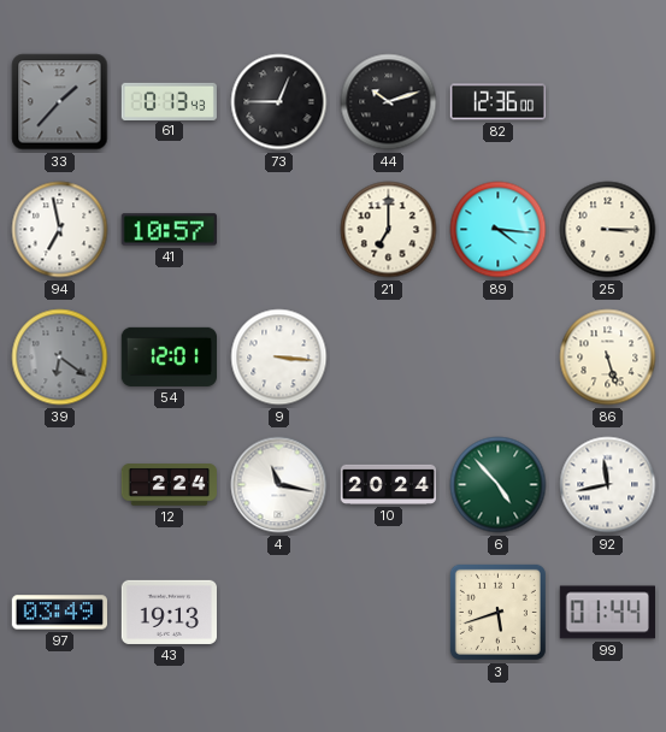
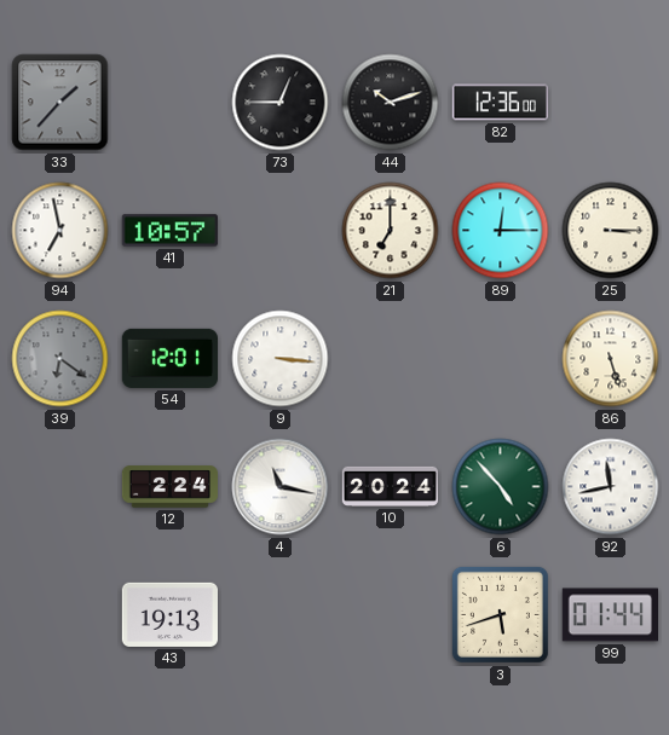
61: 0:13 -> none
89: 4:16 -> 12:15
97: 03:49 -> none
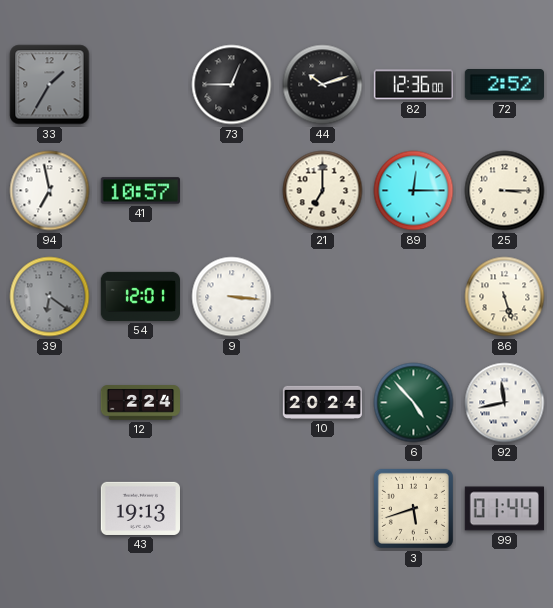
33: 1:37 -> 1:35
72: none -> 2:52
4: 11:17 -> none
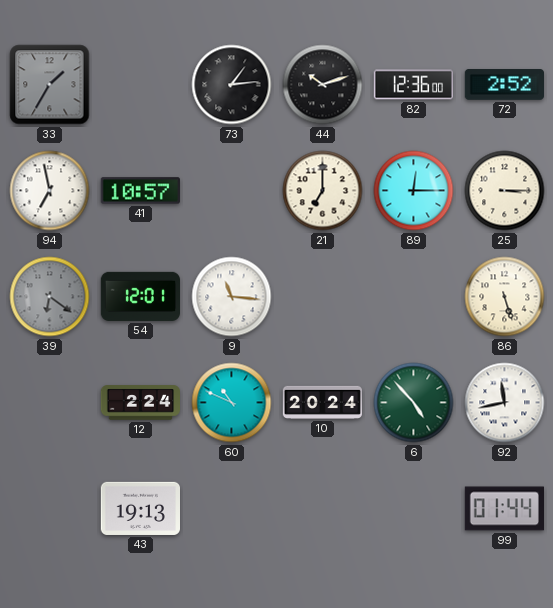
73: 12:45 -> 1:14
9: 3:16 -> 11:16
60: none -> 10:49
3: 5:42 -> none
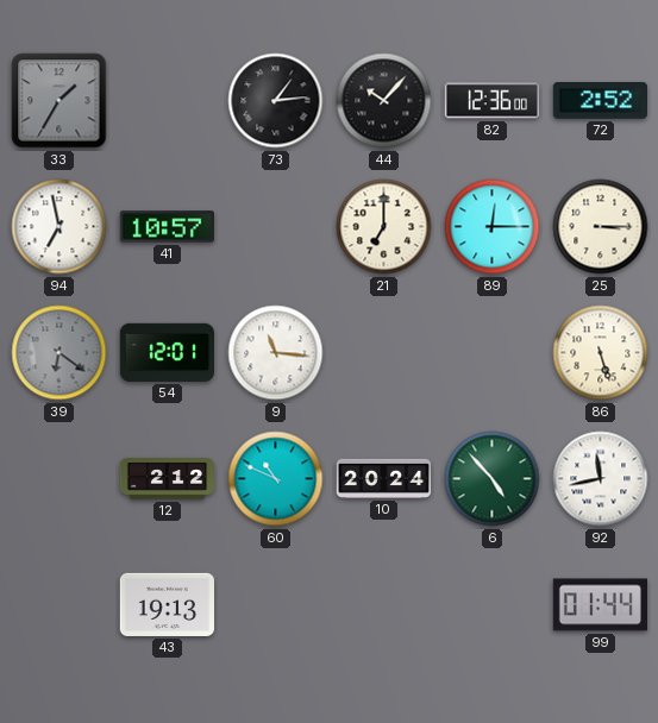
44: 10:12 -> 10:07
12: 2:24 -> 2:12
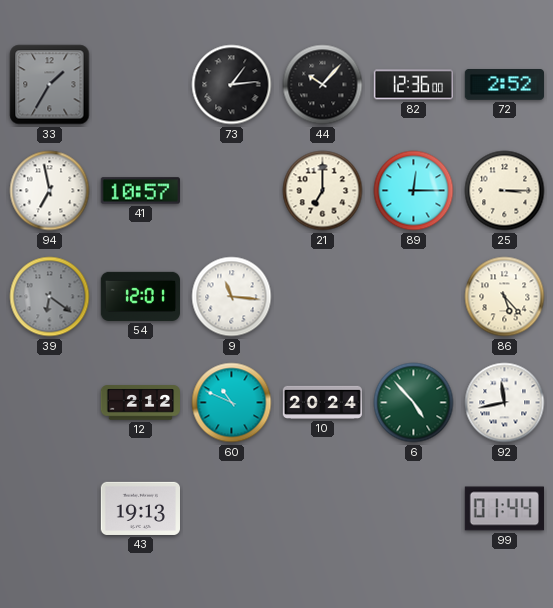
86: 5:27 -> 5:23
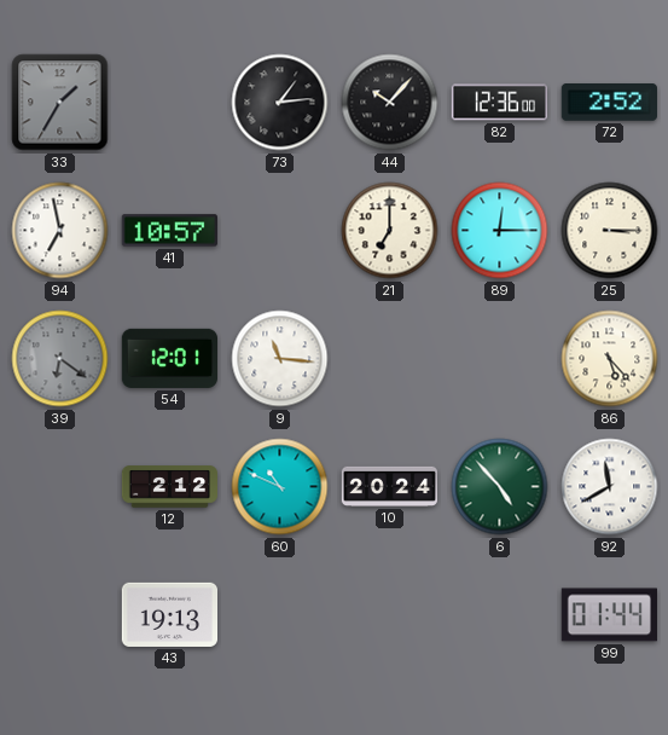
92: 11:43 -> 11:40
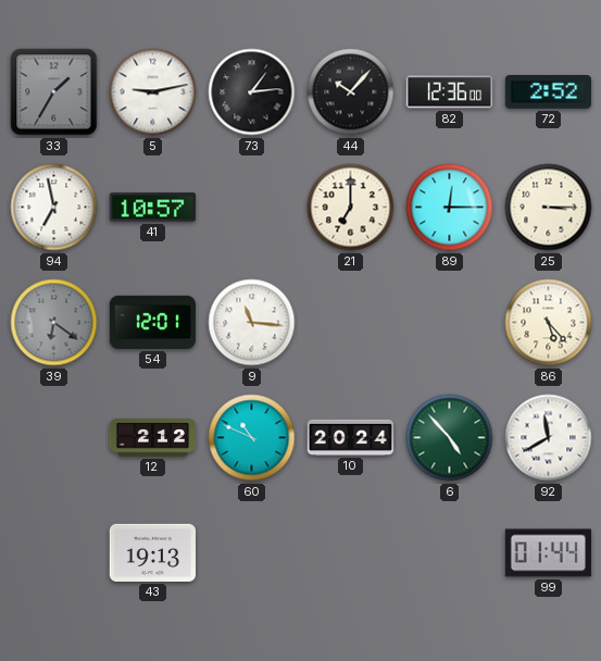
5: none -> 9:13
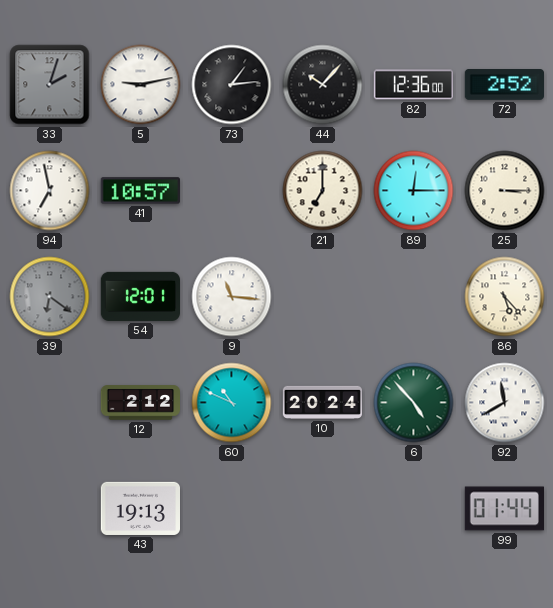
33: 1:35 -> 2:03
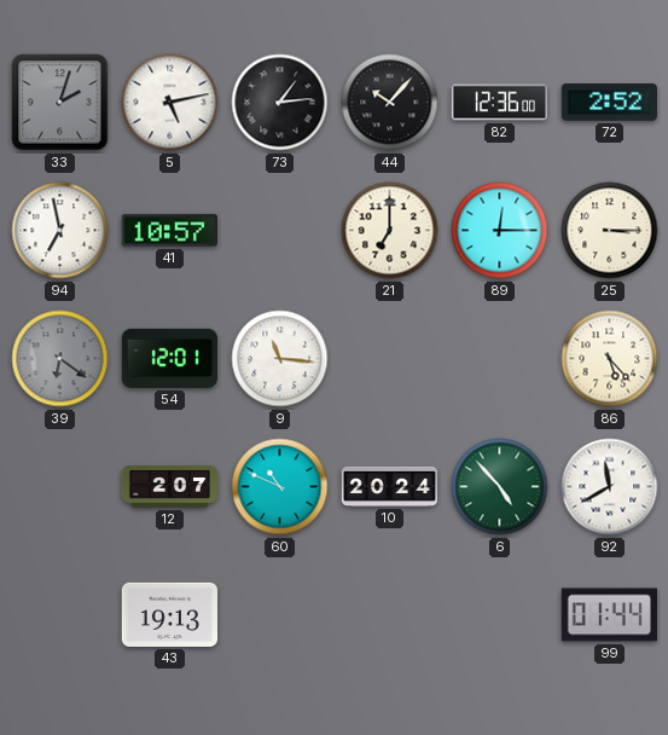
5: 9:13 -> 5:13
12: 2:12 -> 2:07
